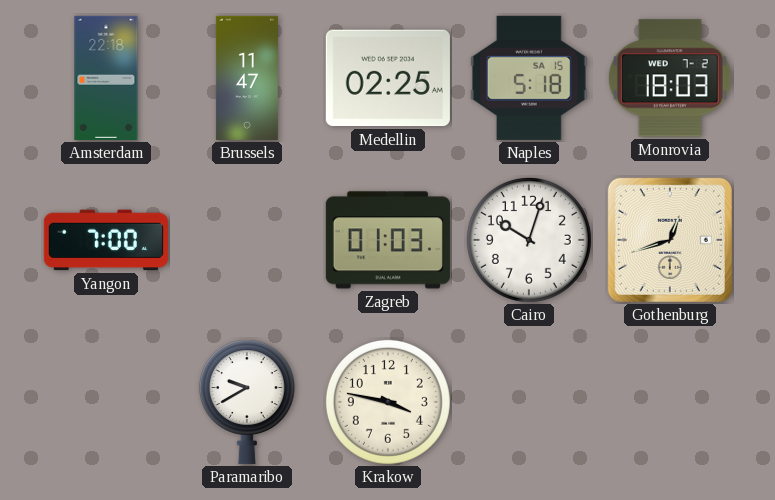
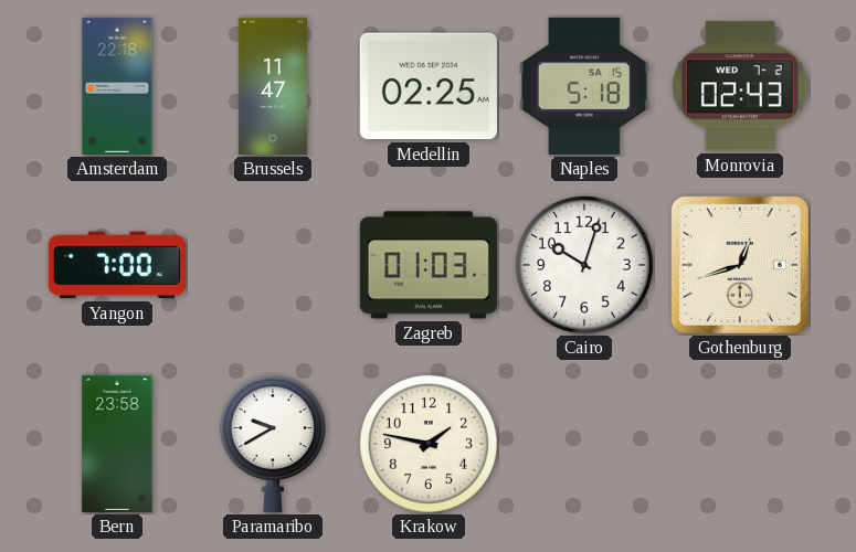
Monrovia: 18:03 -> 02:43
Bern: none -> 23:58
Krakow: 3:47 -> 1:47
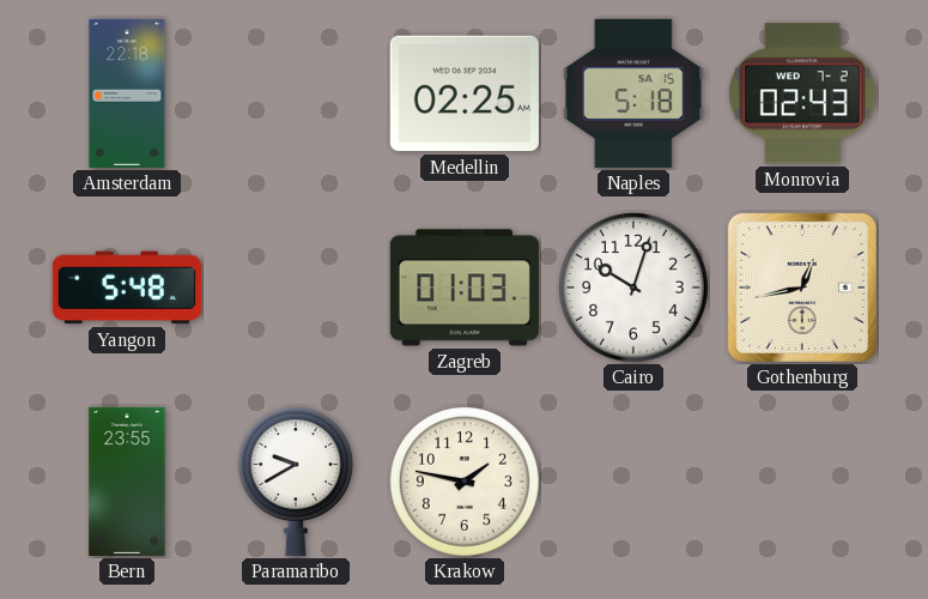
Brussels: 11:47 -> none
Yangon: 7:00 -> 5:48
Gothenburg: 12:42 -> 12:43
Bern: 23:58 -> 23:55
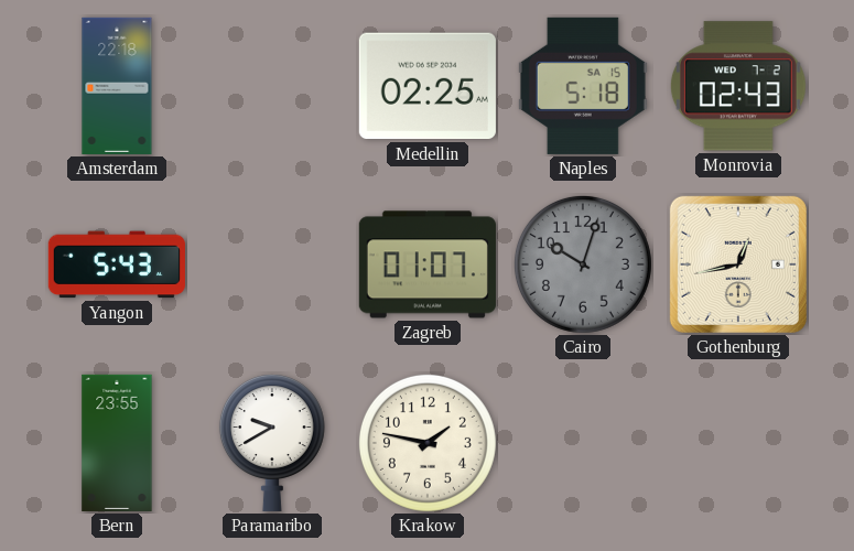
Yangon: 5:48 -> 5:43
Zagreb: 01:03 -> 01:07
Cairo dial: white -> grey
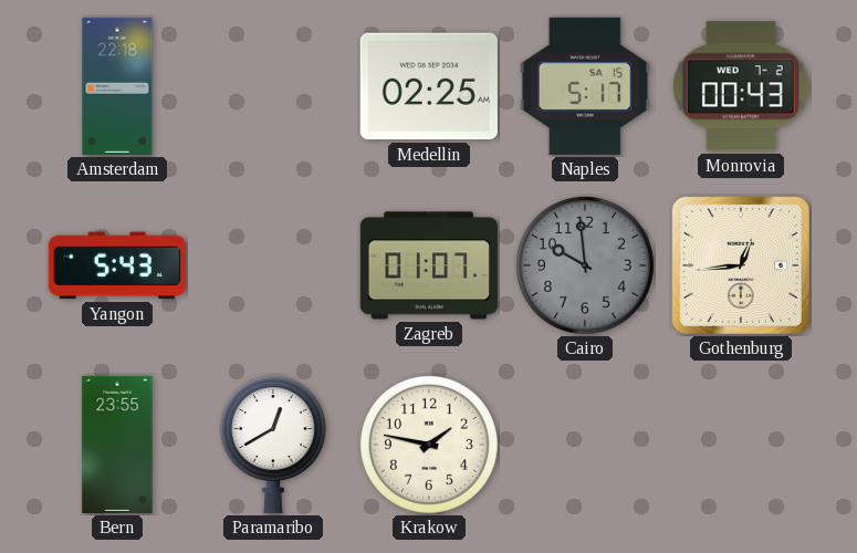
Naples: 5:18 -> 5:17
Monrovia: 02:43 -> 00:43
Cairo: 10:03 -> 9:59
Gothenburg: 12:43 -> 12:44
Paramaribo: 9:40 -> 12:40
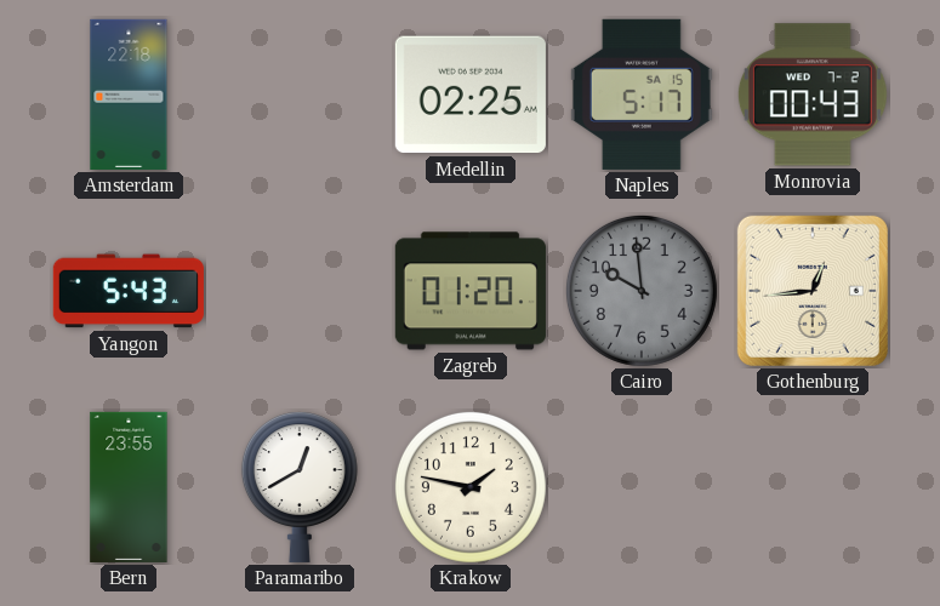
Zagreb: 01:07 -> 01:20
